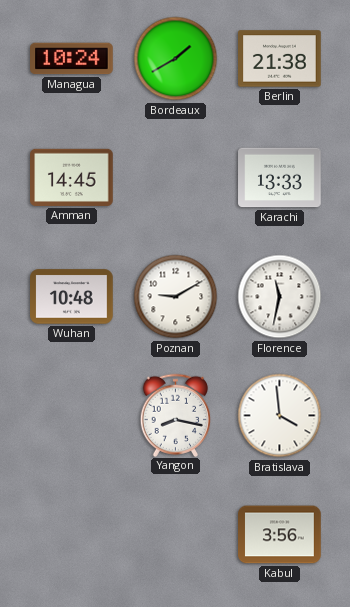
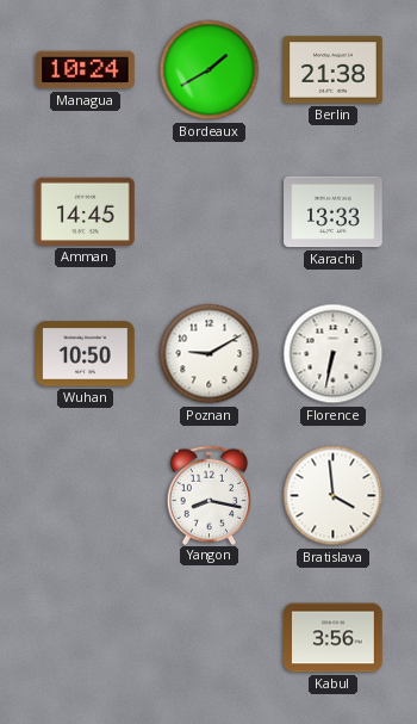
Wuhan: 10:48 -> 10:50
Florence: 11:32 -> 6:32
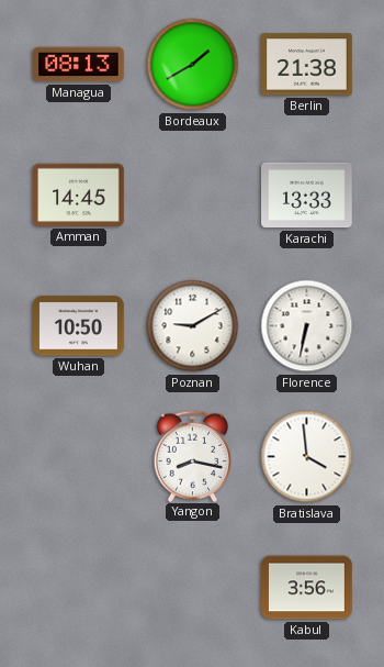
Managua: 10:24 -> 08:13
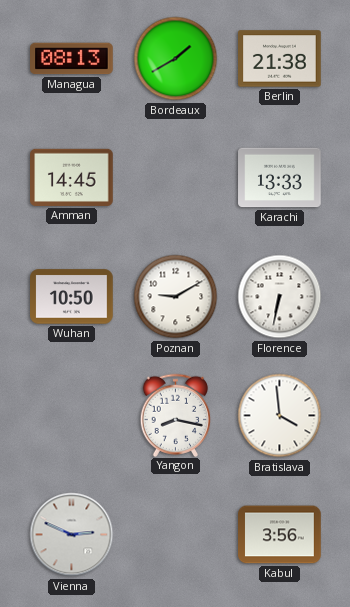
Vienna: none -> 2:49
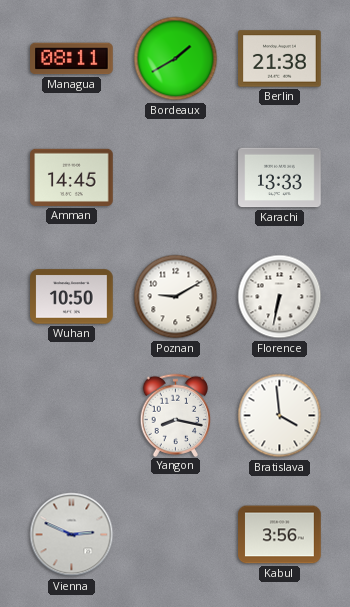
Managua: 08:13 -> 08:11
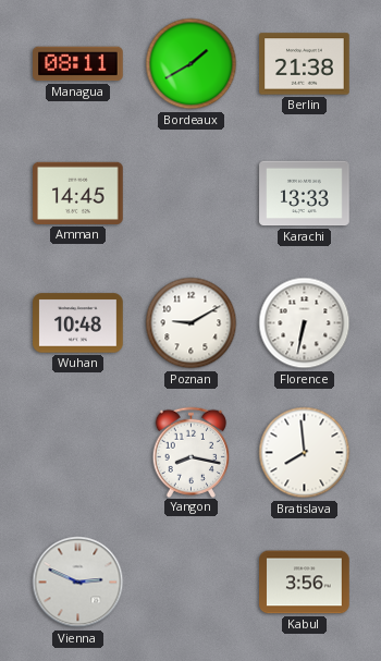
Wuhan: 10:50 -> 10:48
Bratislava: 3:59 -> 7:59
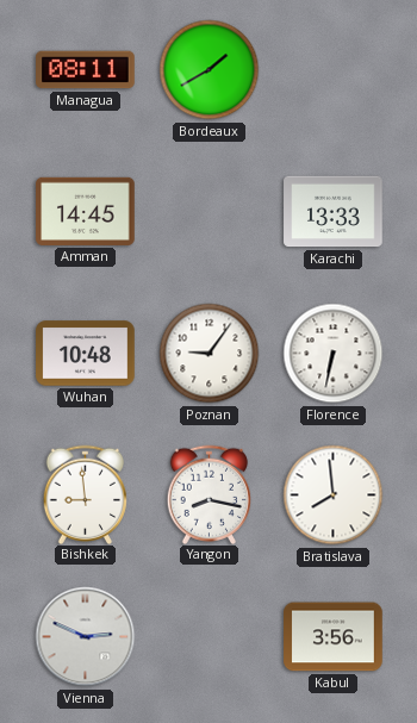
Berlin: 21:38 -> none
Poznan: 9:10 -> 9:06
Bishkek: none -> 8:59
